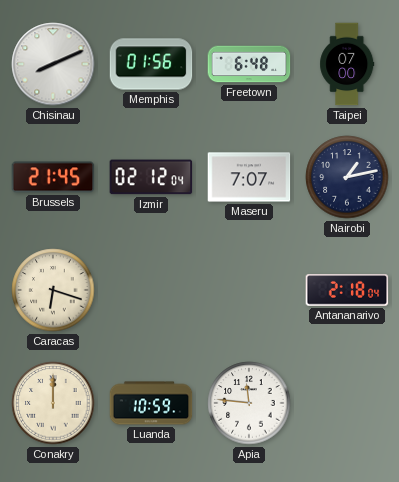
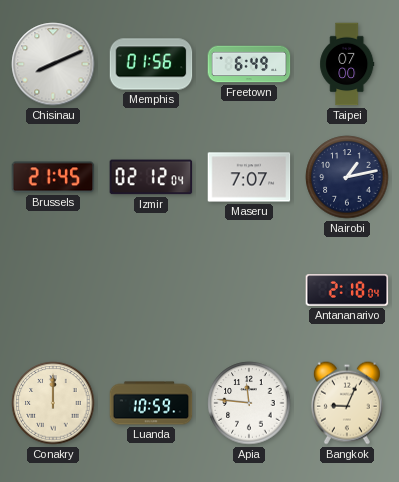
Freetown: 6:48 -> 6:49
Caracas: 6:18 -> none
Bangkok: none -> 9:04
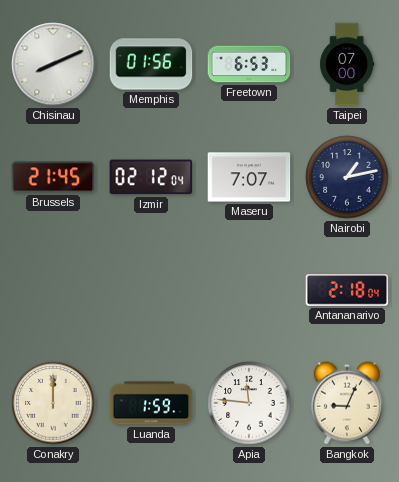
Freetown: 6:49 -> 6:53
Luanda: 10:59 -> 1:59
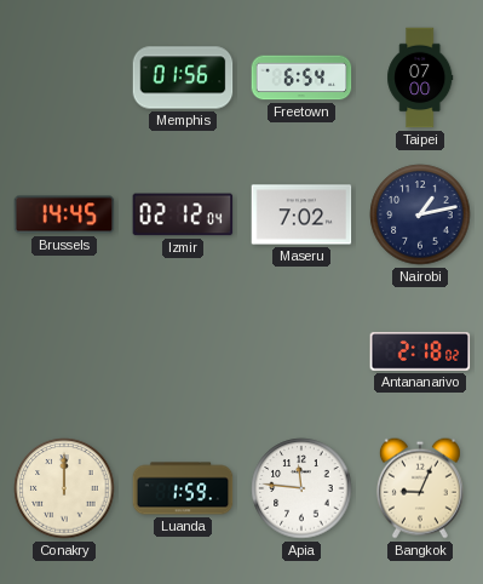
Chisinau: 8:11 -> none
Freetown: 6:53 -> 6:54
Brussels: 21:45 -> 14:45
Maseru: 7:07 -> 7:02
Antananarivo: 2:18:04 -> 2:18:02
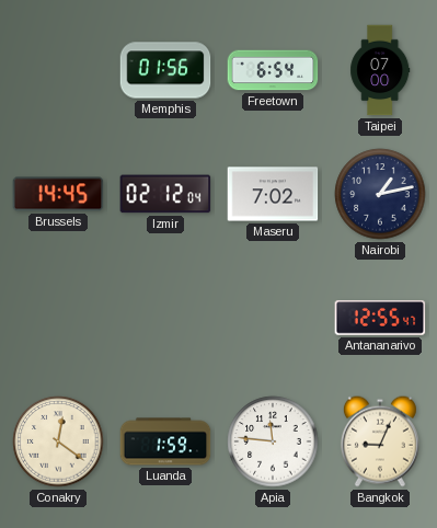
Antananarivo: 2:18 -> 12:55
Conakry: 12:00 -> 12:21
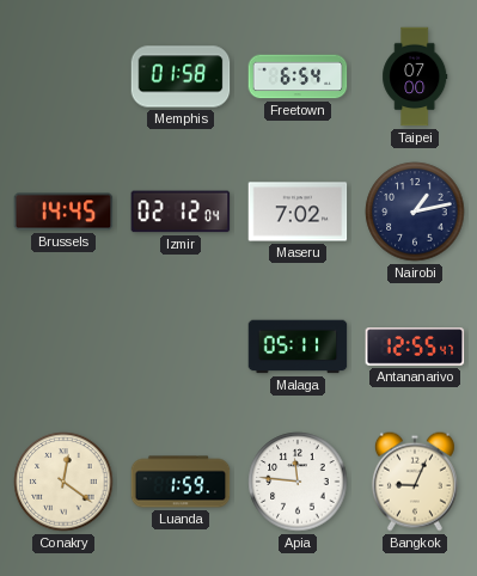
Memphis: 01:56 -> 01:58
Malaga: none -> 05:11
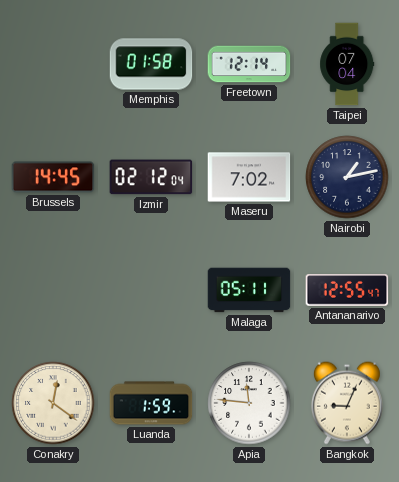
Freetown: 6:54 -> 12:14
Taipei: 07:00 -> 07:04
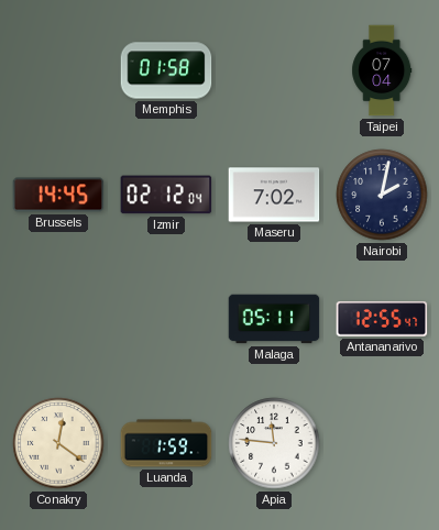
Freetown: 12:14 -> none
Nairobi: 1:13 -> 2:02
Bangkok: 9:04 -> none
